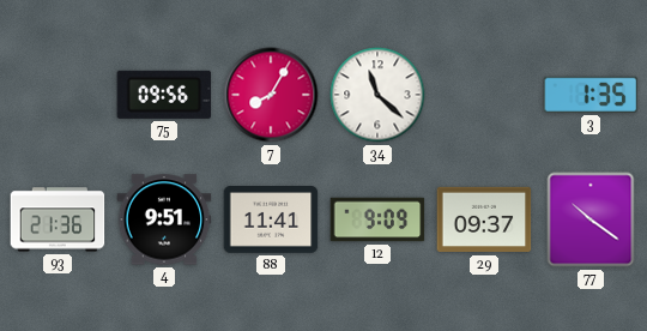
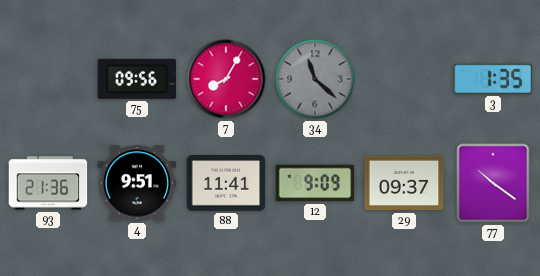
34 dial: white -> grey
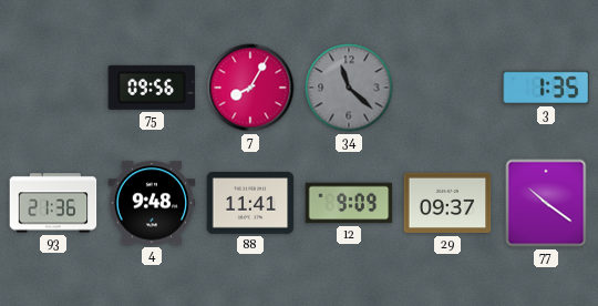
4: 9:51 -> 9:48
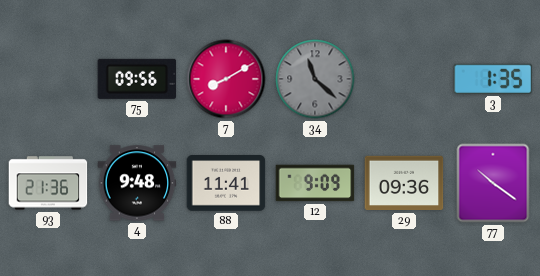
7: 8:05 -> 8:10
29: 09:37 -> 09:36
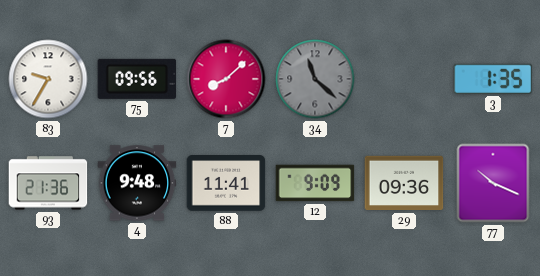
83: none -> 9:35
7: 8:10 -> 8:08
77: 10:21 -> 10:19
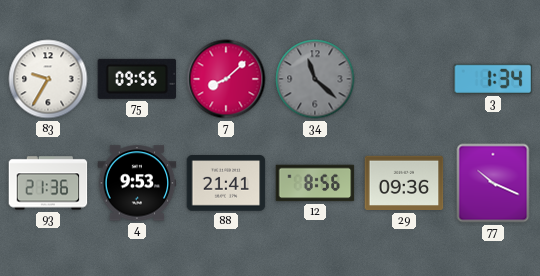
3: 1:35 -> 1:34
4: 9:48 -> 9:53
88: 11:41 -> 21:41
12: 9:09 -> 8:56
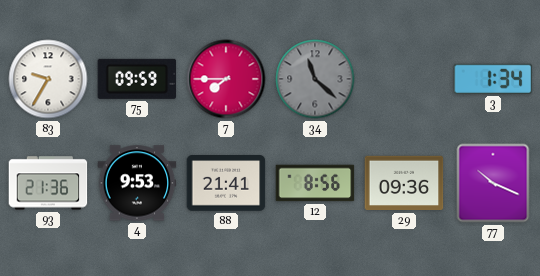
75: 09:56 -> 09:59
7: 8:08 -> 7:45
